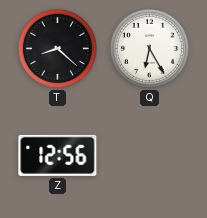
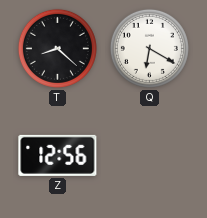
Q: 6:25 -> 6:20
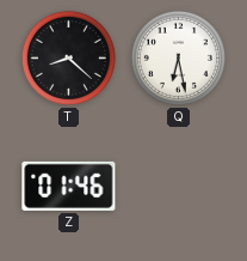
Q: 6:20 -> 6:28
Z: 12:56 -> 01:46
